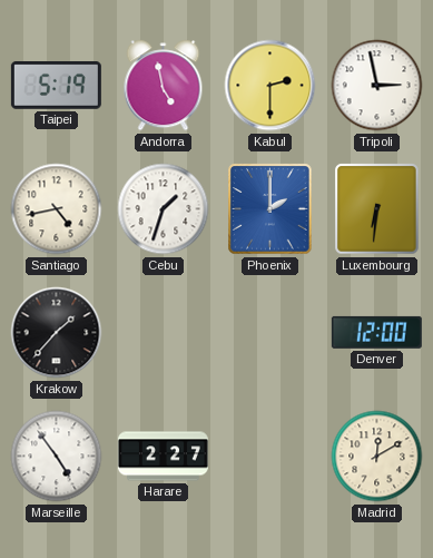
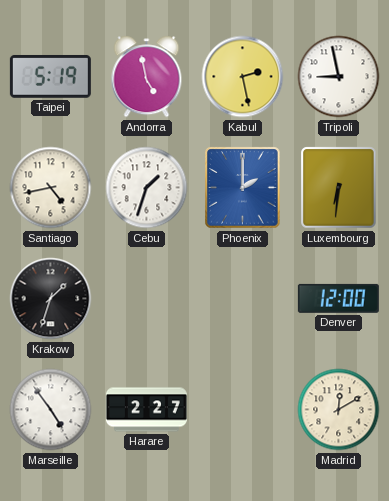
Kabul: 2:30 -> 2:28
Tripoli: 2:58 -> 8:58
Krakow: 1:37 -> 1:33
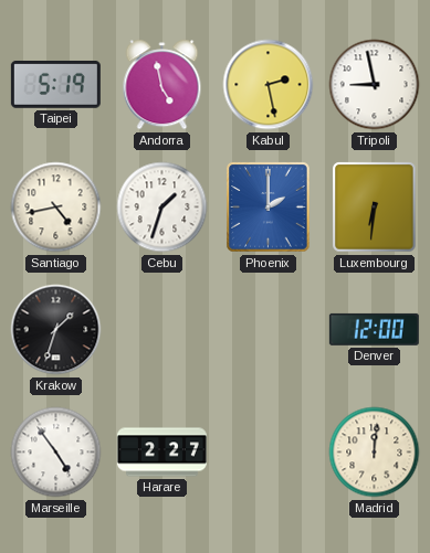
Madrid: 12:10 -> 12:01
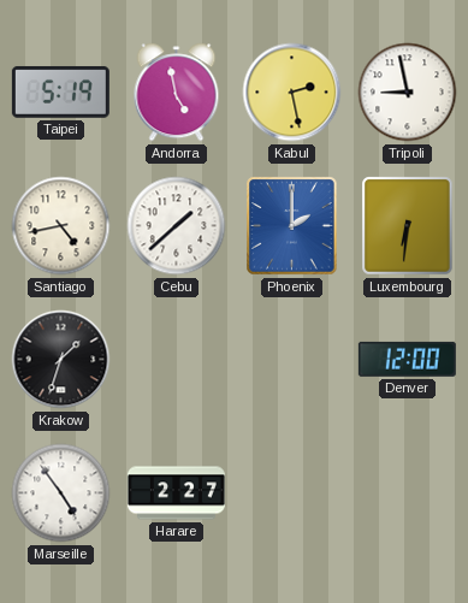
Cebu: 1:33 -> 1:38
Madrid: 12:01 -> none
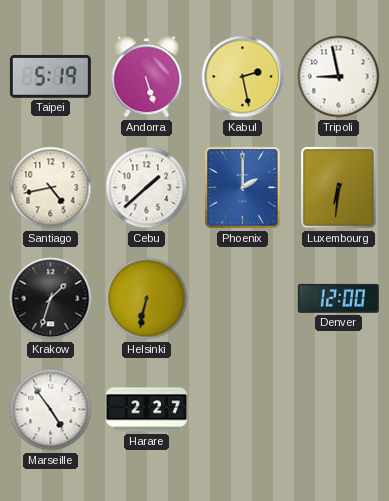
Andorra: 4:58 -> 5:27
Helsinki: none -> 6:32
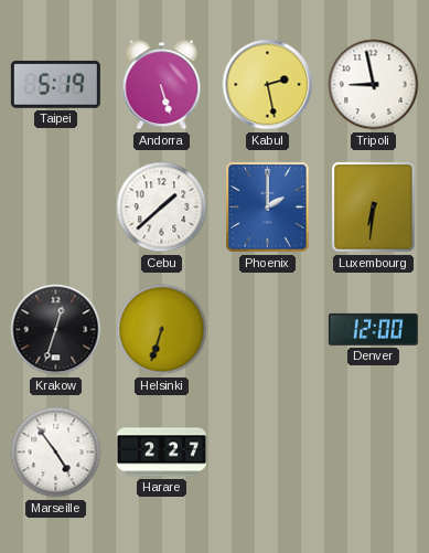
Santiago: 4:43 -> none
Krakow: 1:33 -> 12:33
Helsinki: 6:32 -> 6:33
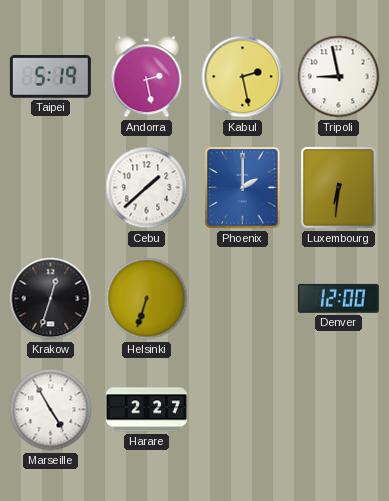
Andorra: 5:27 -> 2:28
Marseille: 4:54 -> 4:55
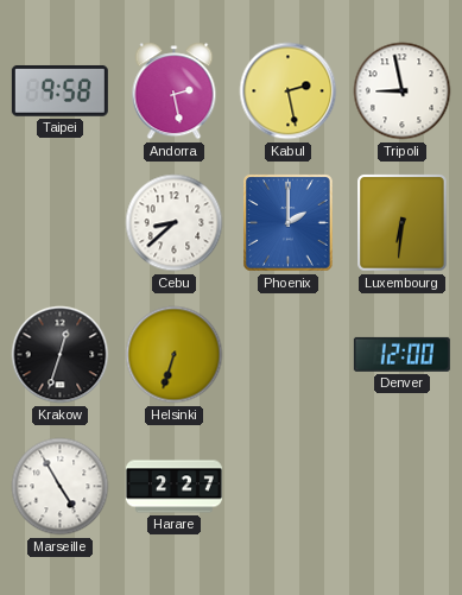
Taipei: 5:19 -> 9:58
Cebu: 1:38 -> 8:38
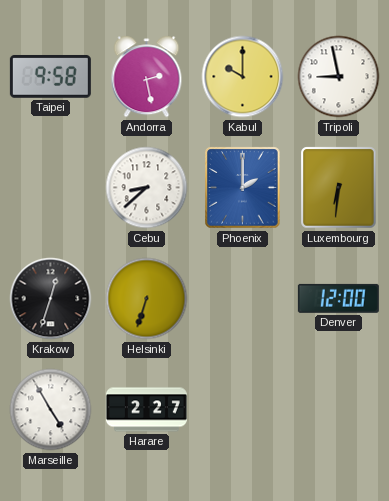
Kabul: 2:28 -> 10:00
